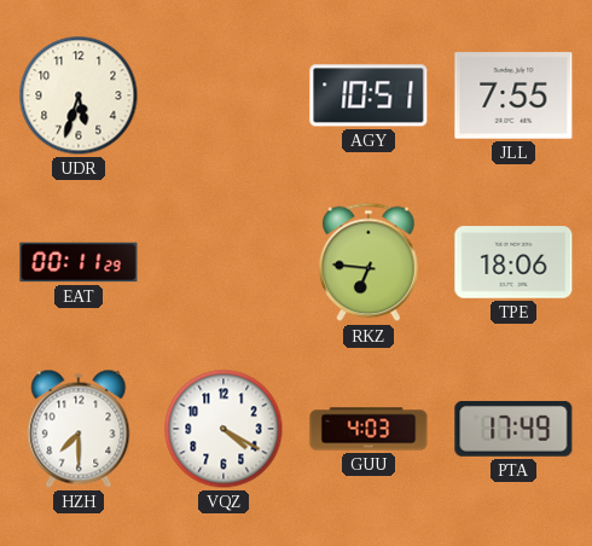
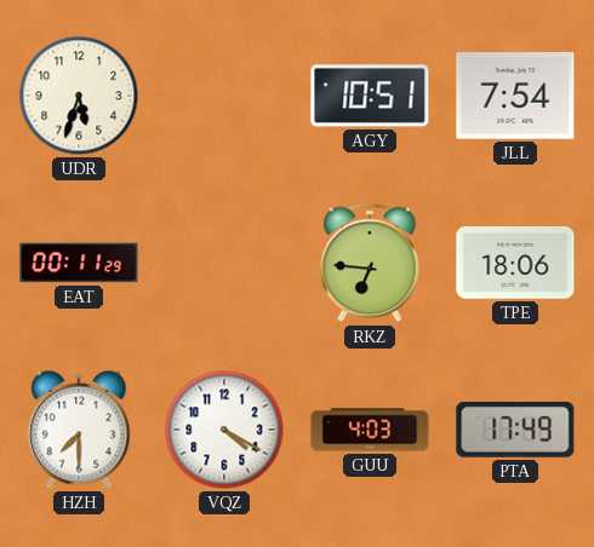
JLL: 7:55 -> 7:54
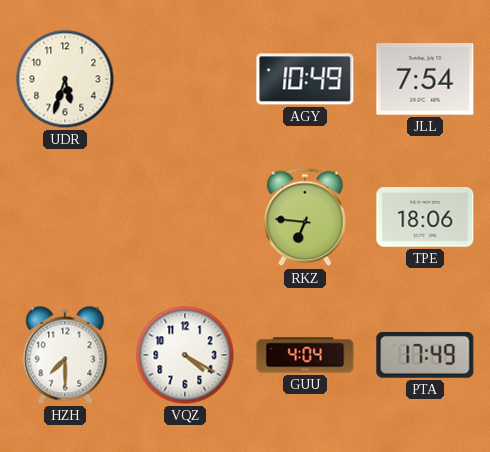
AGY: 10:51 -> 10:49
EAT: 00:11 -> none
GUU: 4:03 -> 4:04
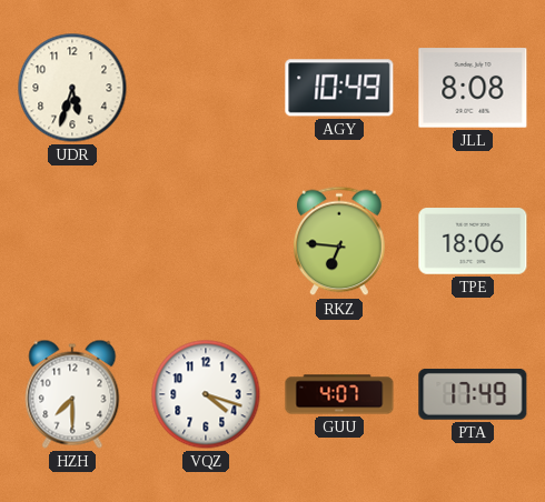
JLL: 7:54 -> 8:08
VQZ: 4:20 -> 4:18
GUU: 4:04 -> 4:07
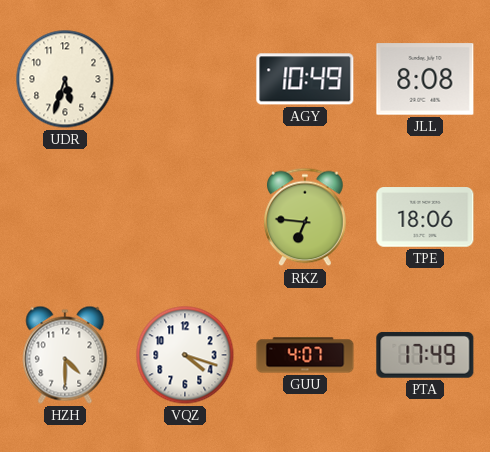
HZH: 7:30 -> 4:30
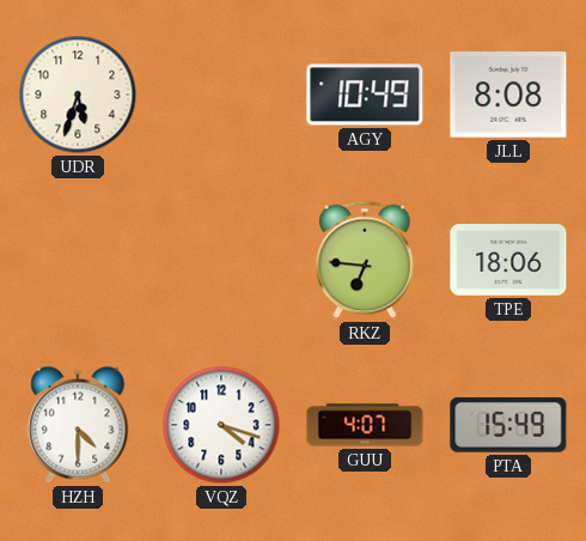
PTA: 17:49 -> 15:49
